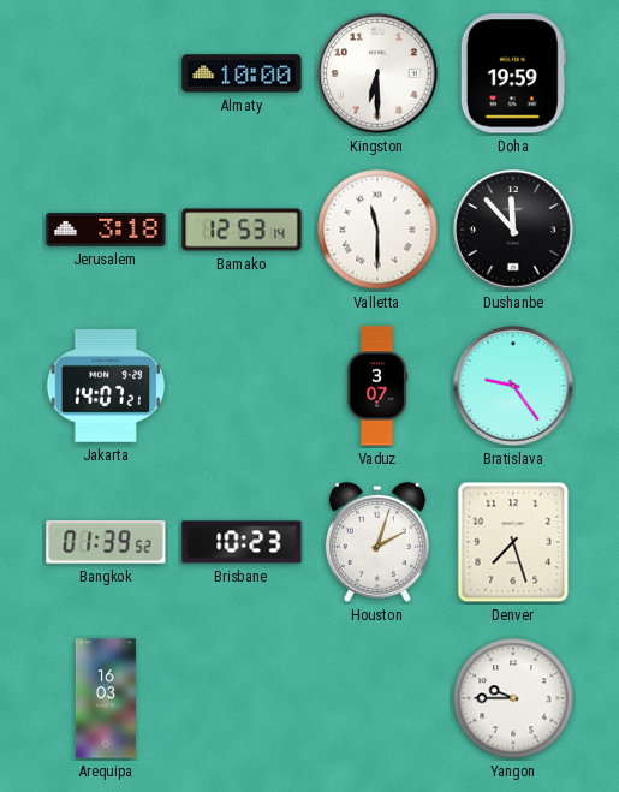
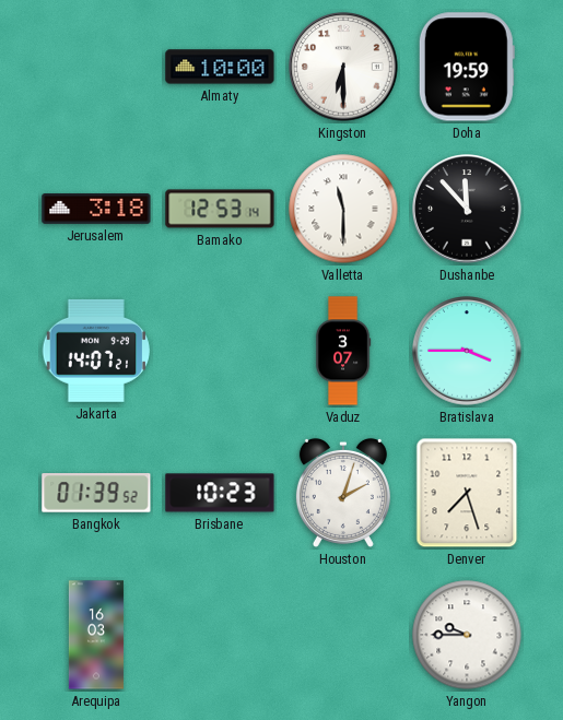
Bratislava: 9:24 -> 3:45
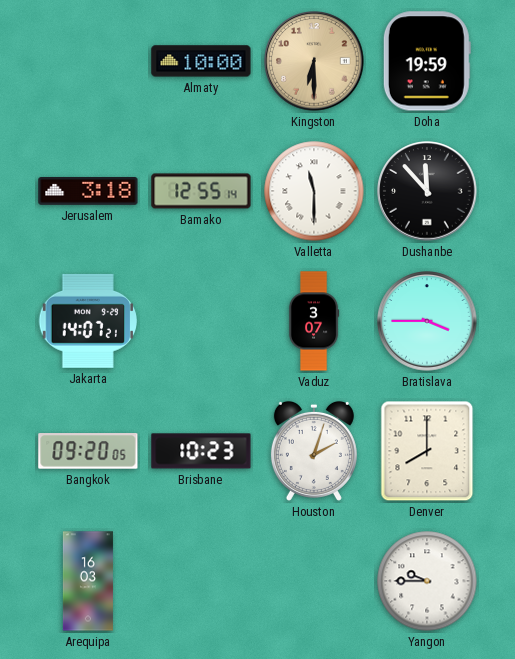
Kingston dial: white -> champagne
Bamako: 12:53 -> 12:55
Bangkok: 01:39 -> 09:20
Denver: 7:27 -> 8:00
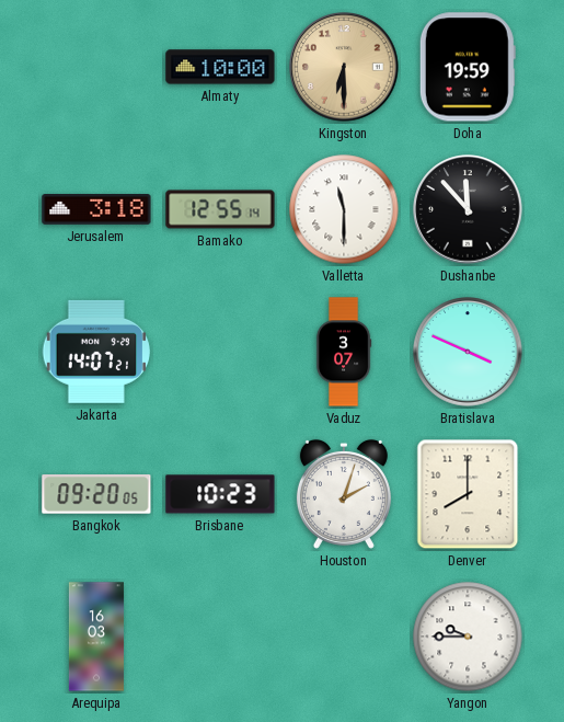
Bratislava: 3:45 -> 3:49
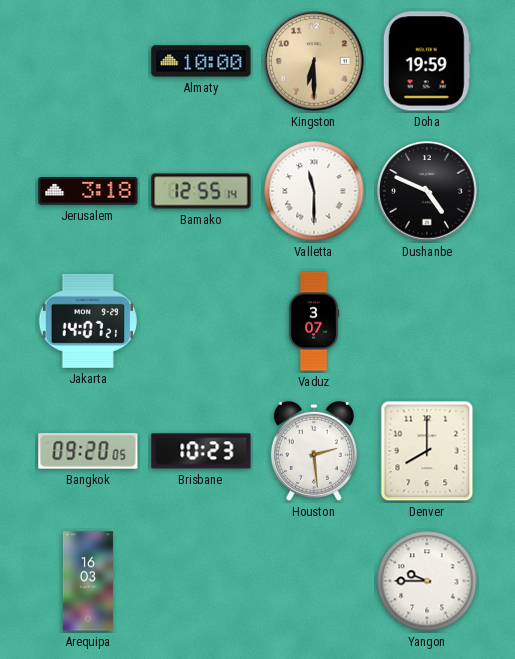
Dushanbe: 11:53 -> 4:49
Bratislava: 3:49 -> none
Houston: 2:03 -> 2:29
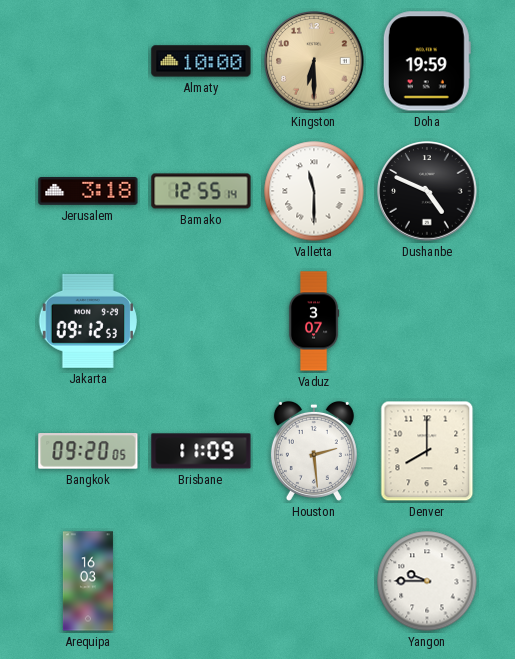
Jakarta: 14:07 -> 09:12
Brisbane: 10:23 -> 11:09
